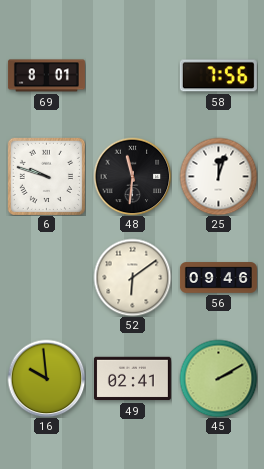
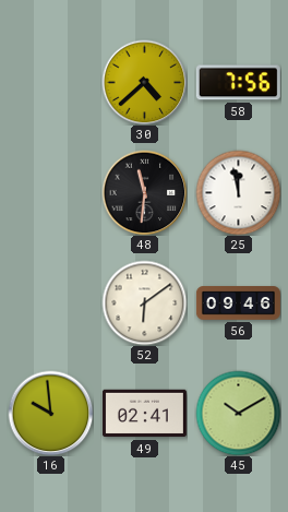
69: 8:01 -> none
30: none -> 4:38
6: 9:48 -> none
25: 12:03 -> 11:58
45: 2:10 -> 10:10
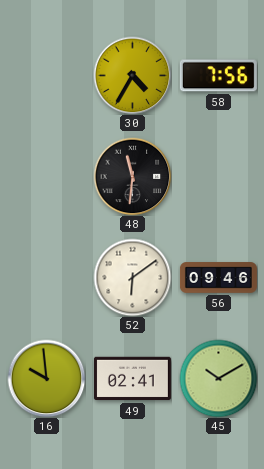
30: 4:38 -> 4:35
25: 11:58 -> none
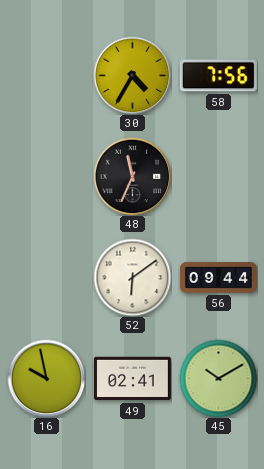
48: 11:31 -> 11:34
56: 09:46 -> 09:44
16: 9:59 -> 9:58
